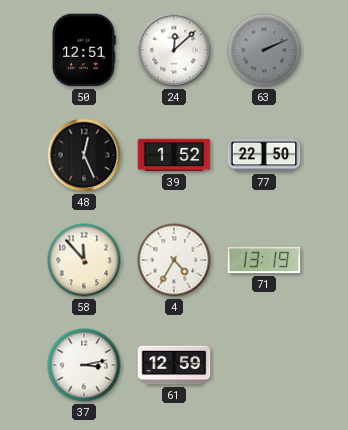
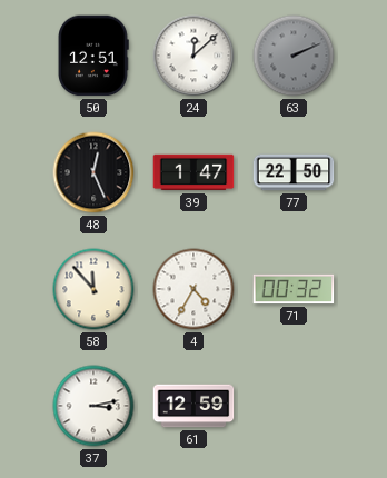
39: 1:52 -> 1:47
71: 13:19 -> 00:32
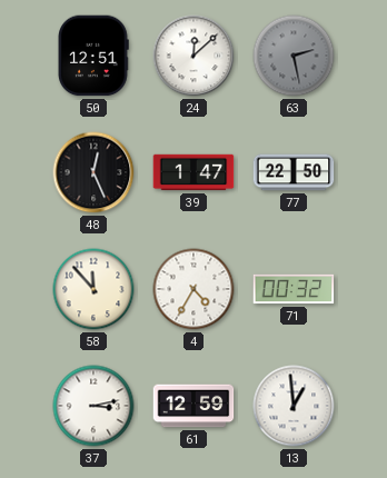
63: 2:11 -> 2:28
13: none -> 12:59
